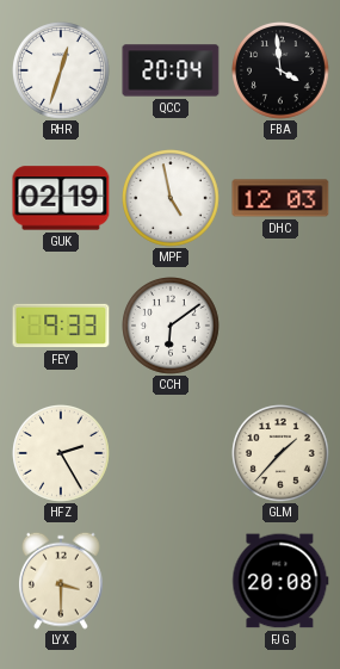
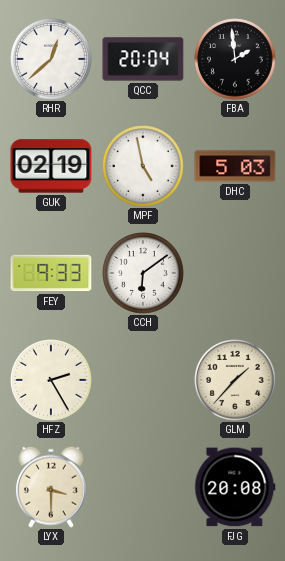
RHR: 12:33 -> 12:38
FBA: 3:59 -> 1:59
DHC: 12:03 -> 5:03
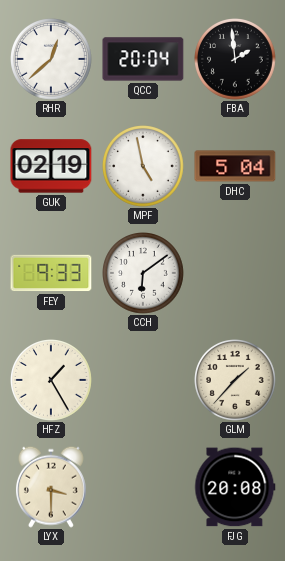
DHC: 5:03 -> 5:04
HFZ: 2:25 -> 1:25
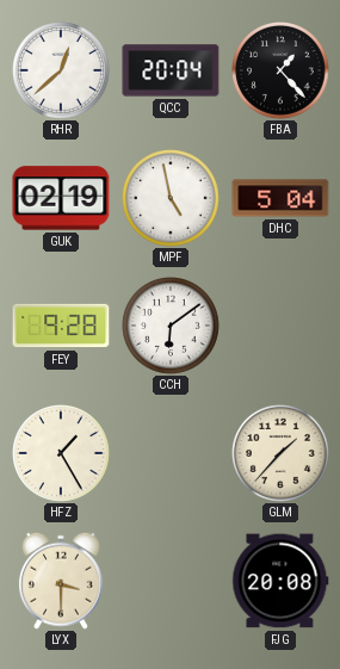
FBA: 1:59 -> 1:23
FEY: 9:33 -> 9:28
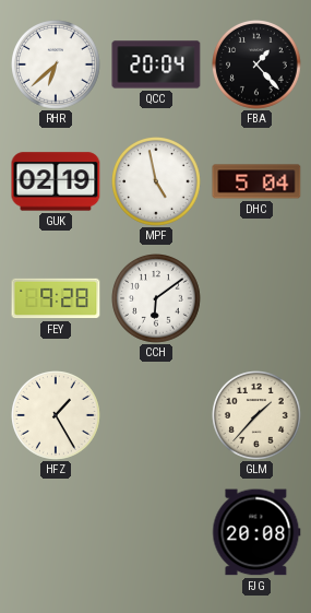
RHR: 12:38 -> 6:38
LYX: 3:30 -> none
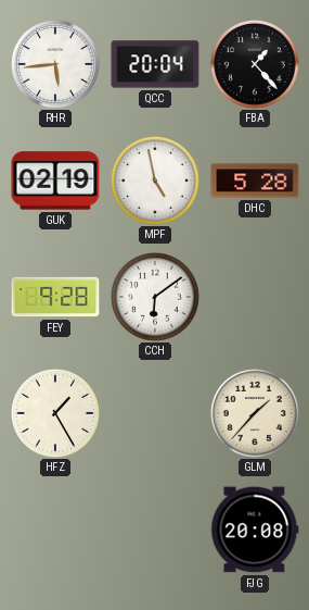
RHR: 6:38 -> 5:44
DHC: 5:04 -> 5:28
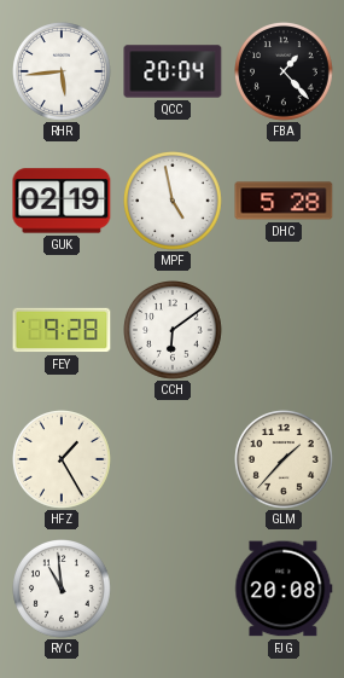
RYC: none -> 10:59
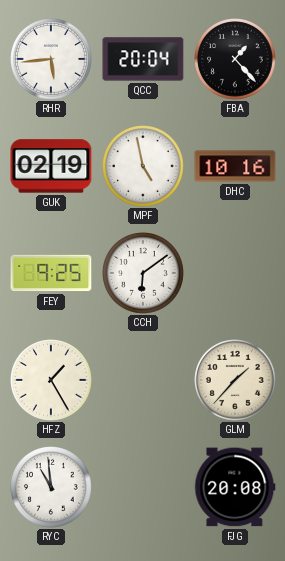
DHC: 5:28 -> 10:16
FEY: 9:28 -> 9:25
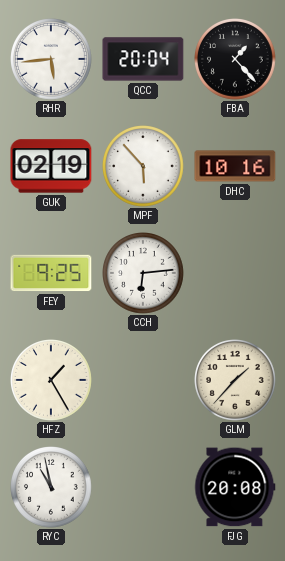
MPF: 4:58 -> 5:53
CCH: 6:09 -> 6:14
RYC: 10:59 -> 10:58
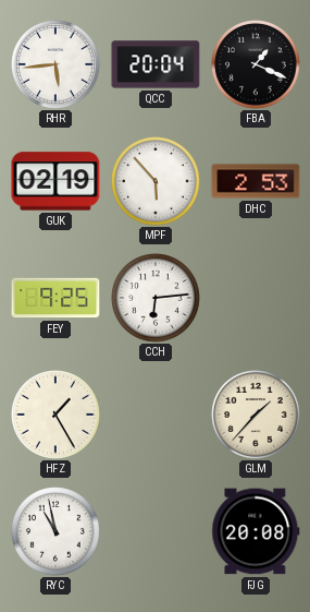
FBA: 1:23 -> 1:19
DHC: 10:16 -> 2:53
